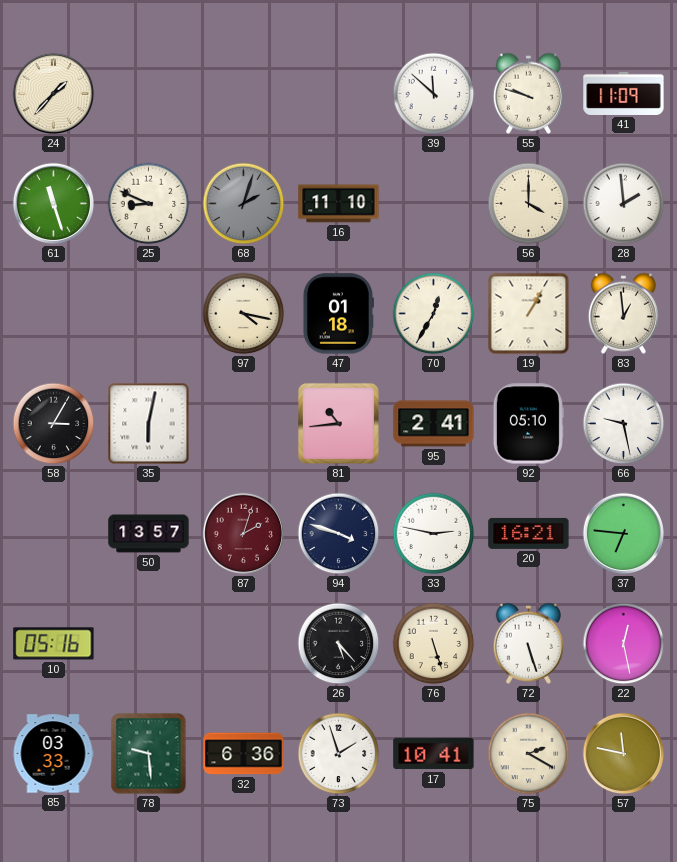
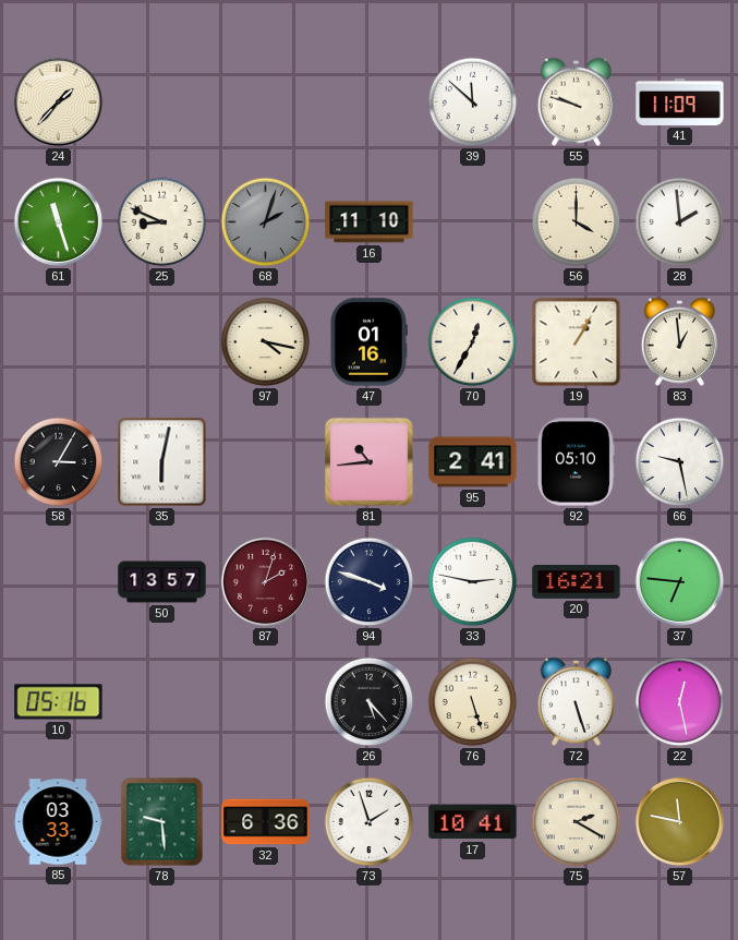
47: 01:18 -> 01:16
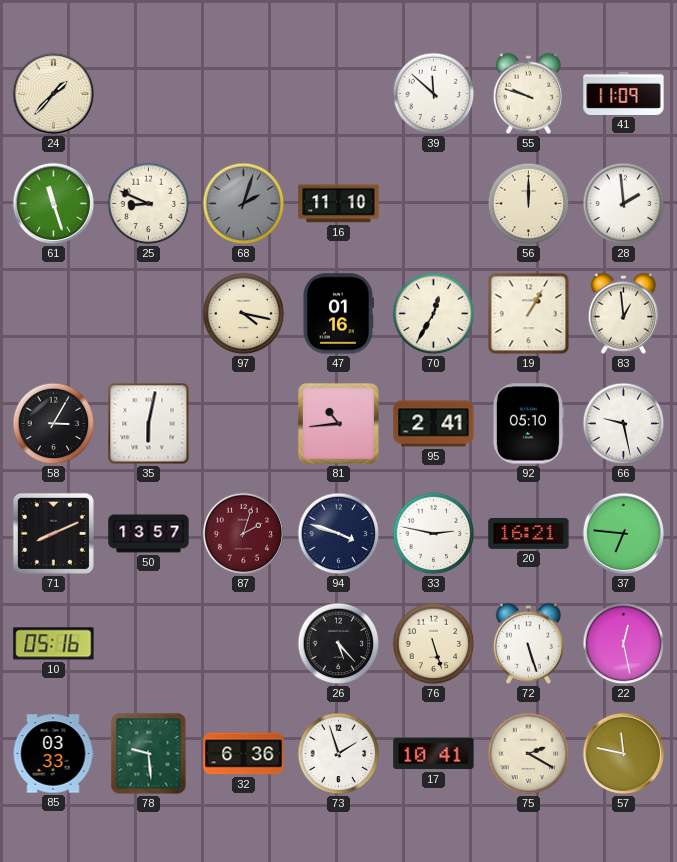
56: 4:00 -> 12:00
71: none -> 8:11
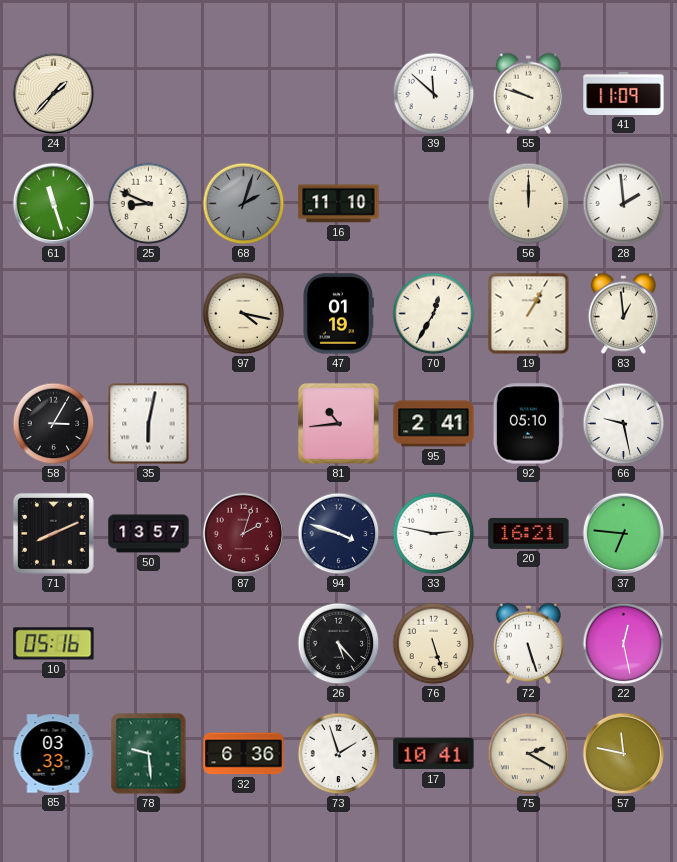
47: 01:16 -> 01:19
